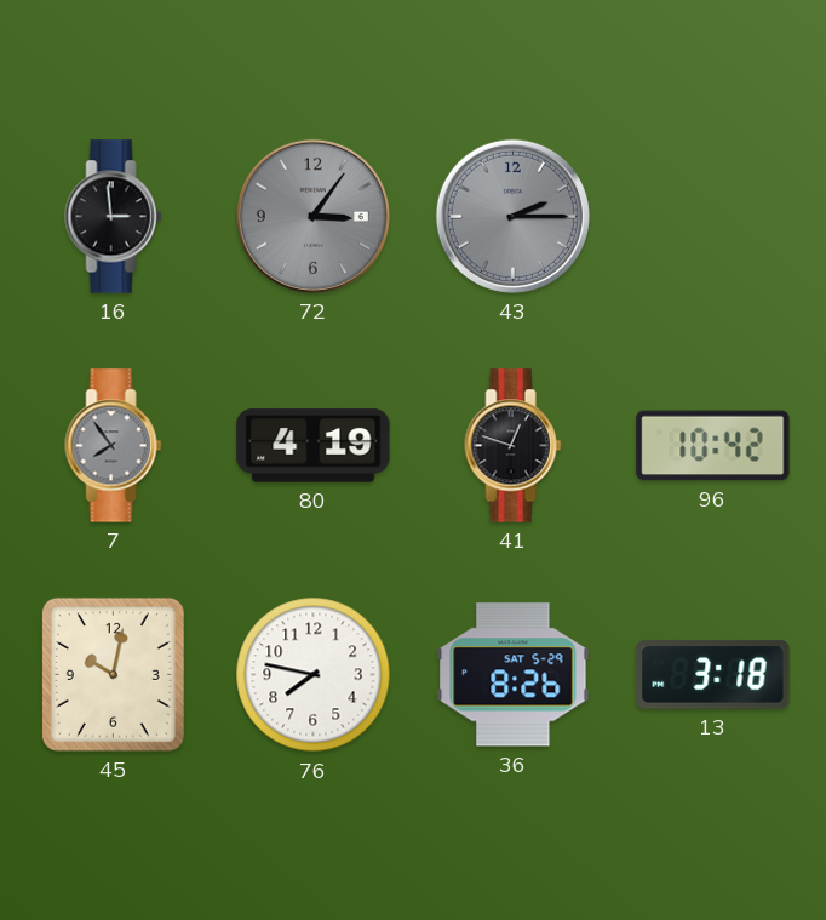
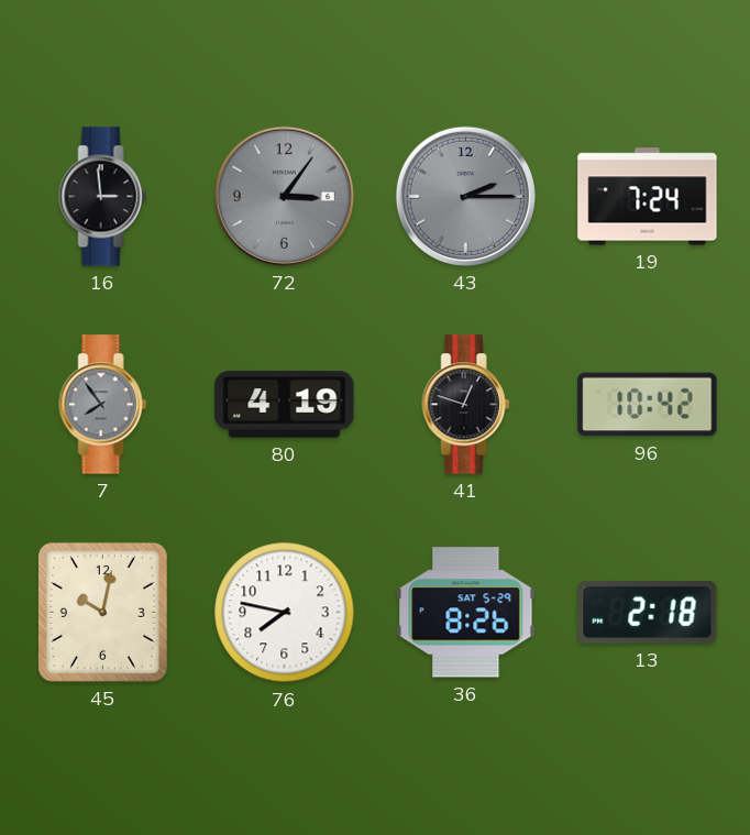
19: none -> 7:24
13: 3:18 -> 2:18
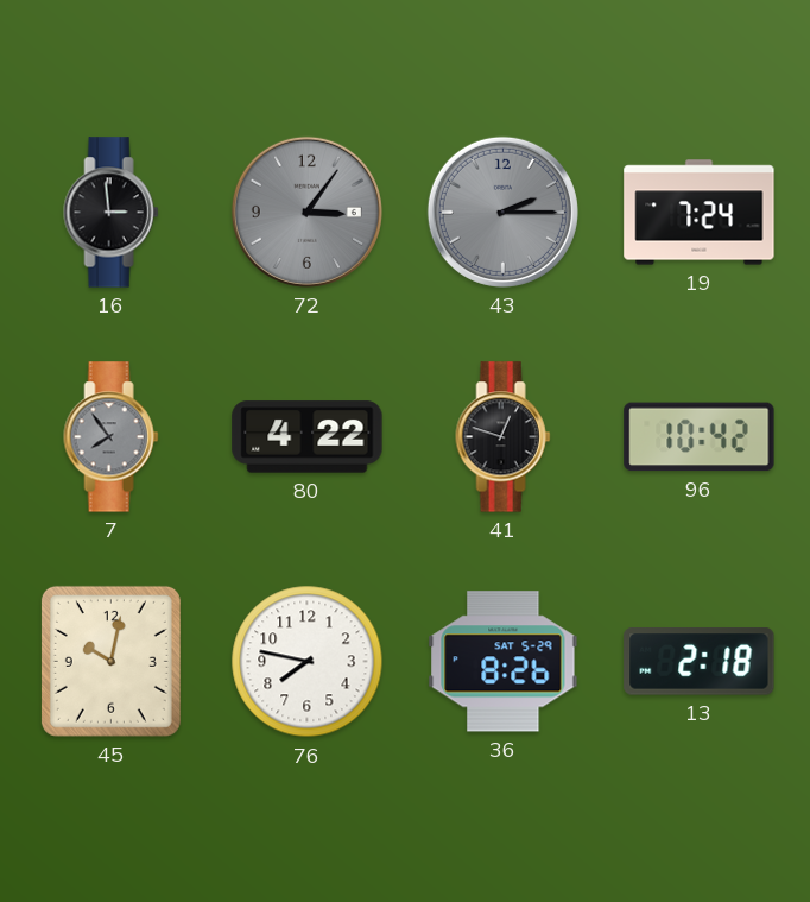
80: 4:19 -> 4:22
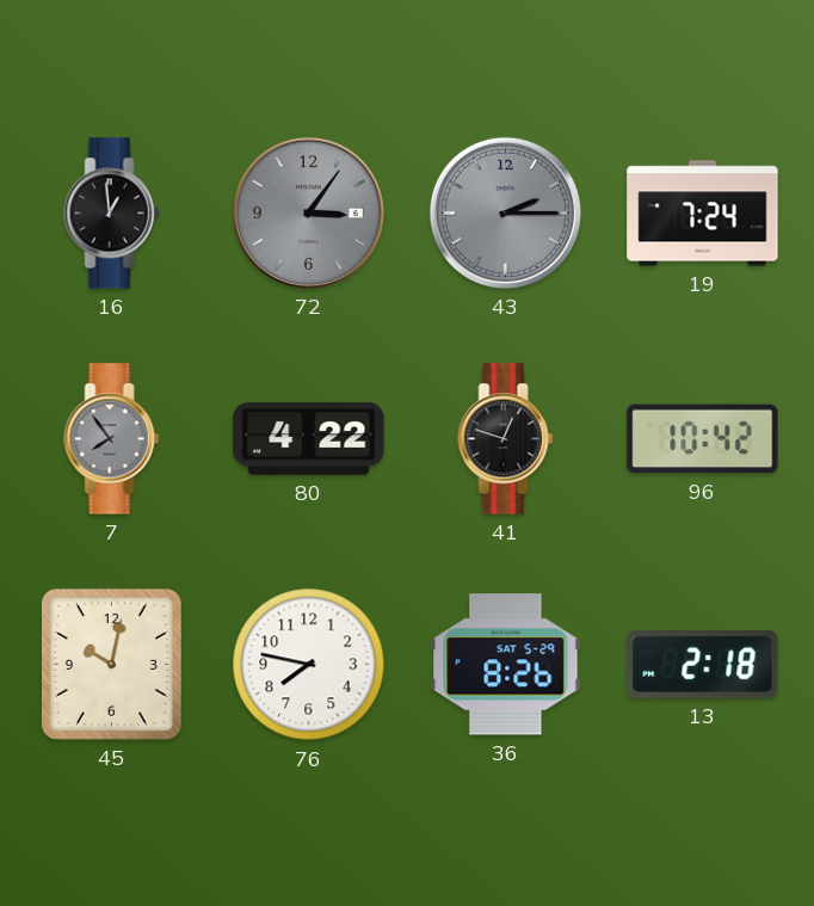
16: 2:59 -> 12:59
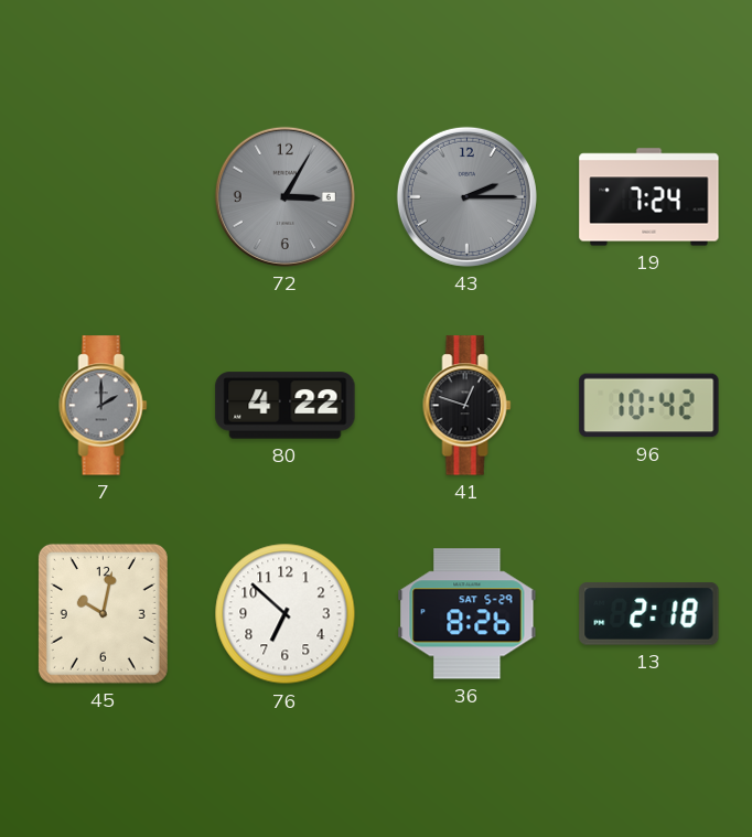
16: 12:59 -> none
72: 3:06 -> 3:05
7: 7:54 -> 2:00
76: 7:47 -> 6:52
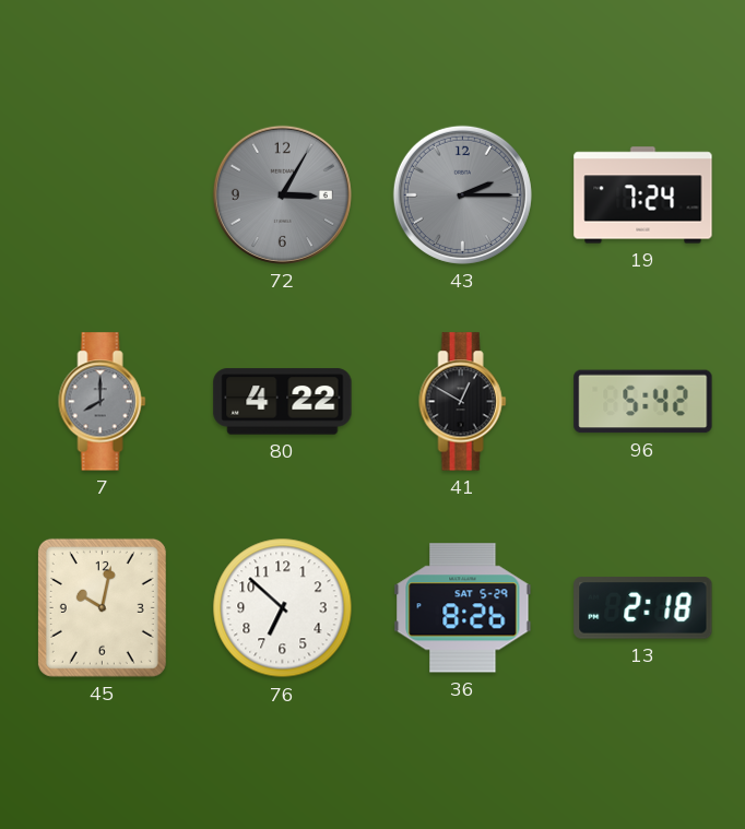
7: 2:00 -> 8:00
41: 12:48 -> 12:50
96: 10:42 -> 5:42
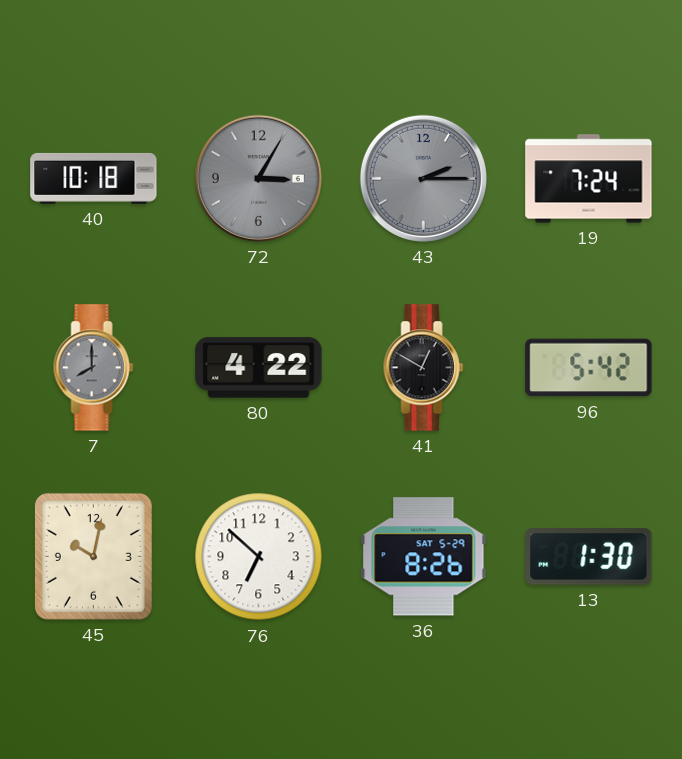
40: none -> 10:18
13: 2:18 -> 1:30
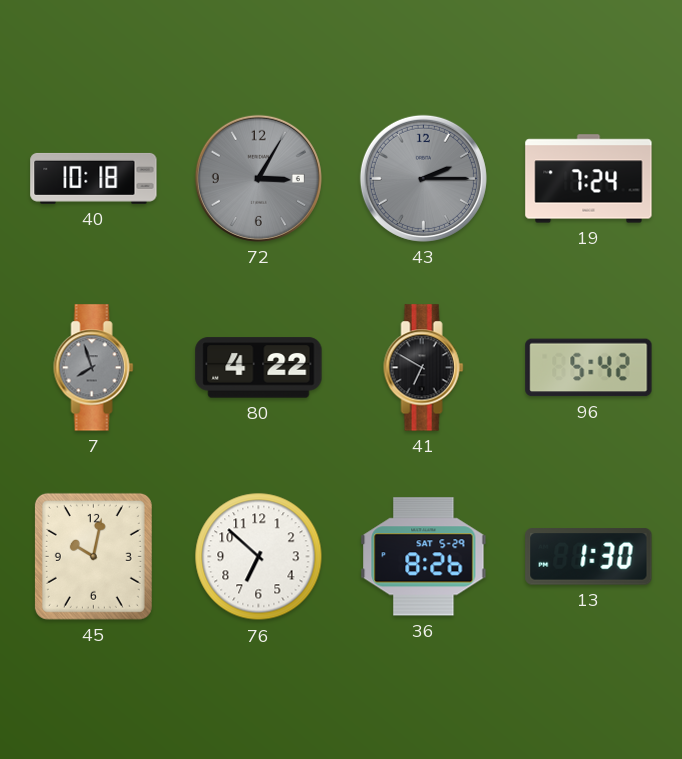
7: 8:00 -> 7:57
41: 12:50 -> 6:50
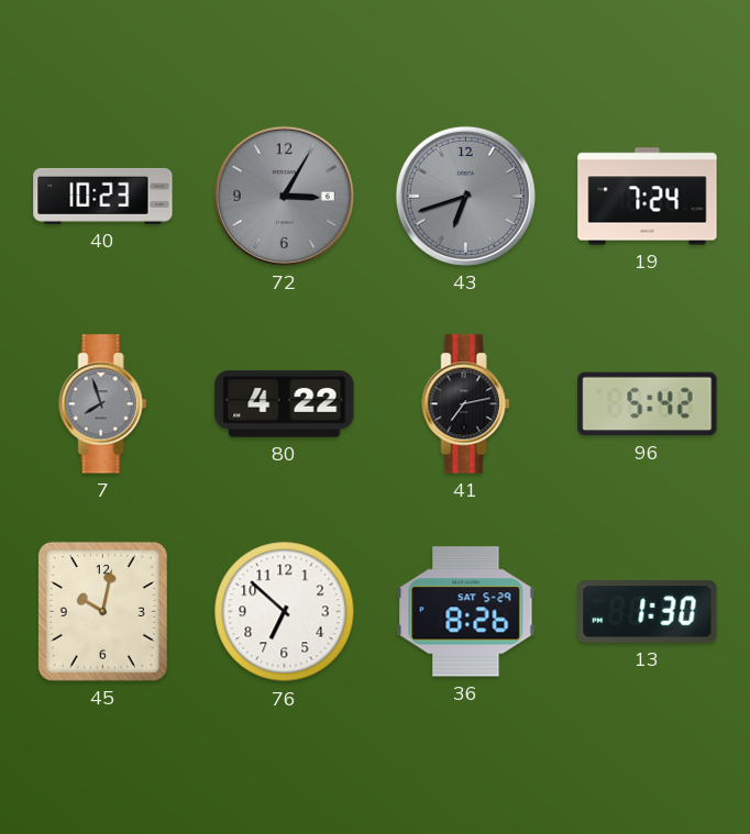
40: 10:18 -> 10:23
43: 2:15 -> 6:42
41: 6:50 -> 7:13
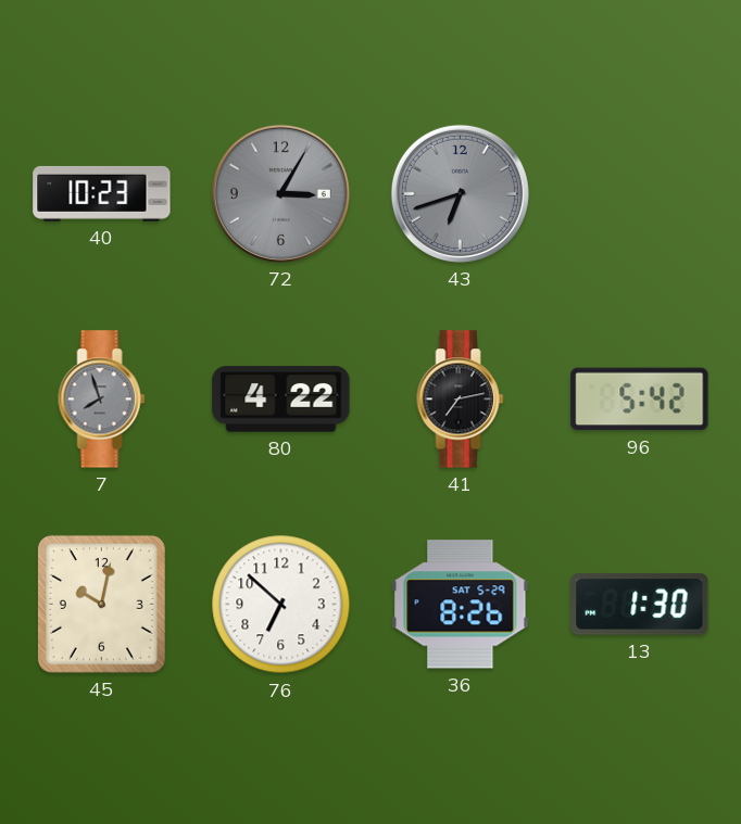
19: 7:24 -> none
